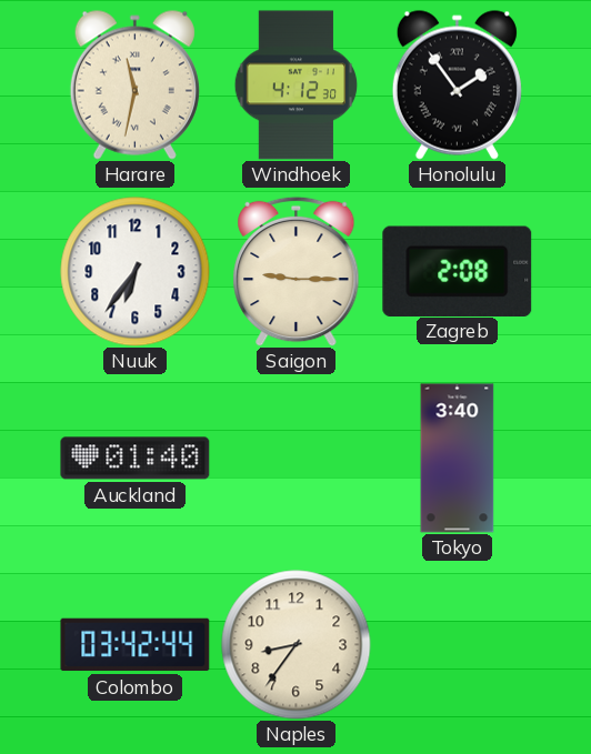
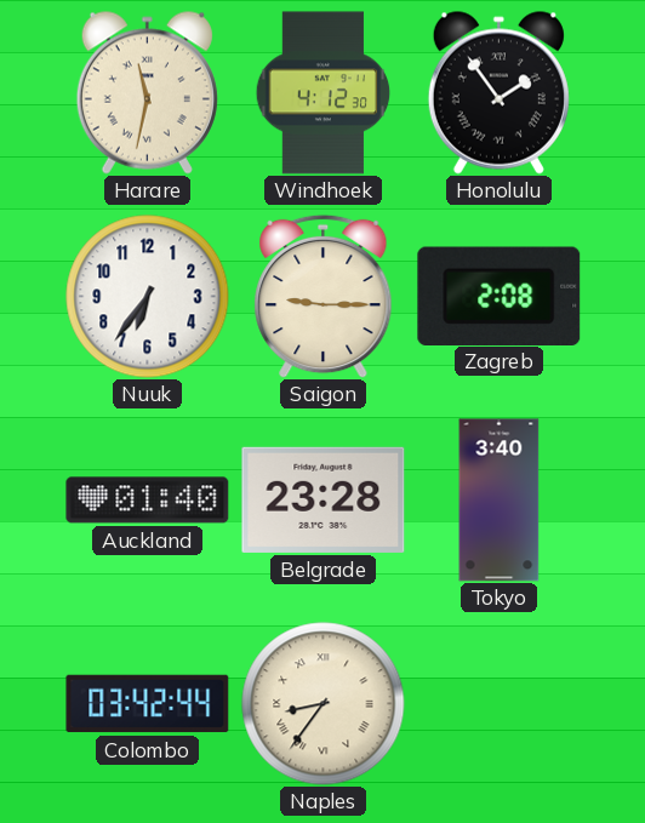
Belgrade: none -> 23:28
Naples numerals: Arabic -> Roman
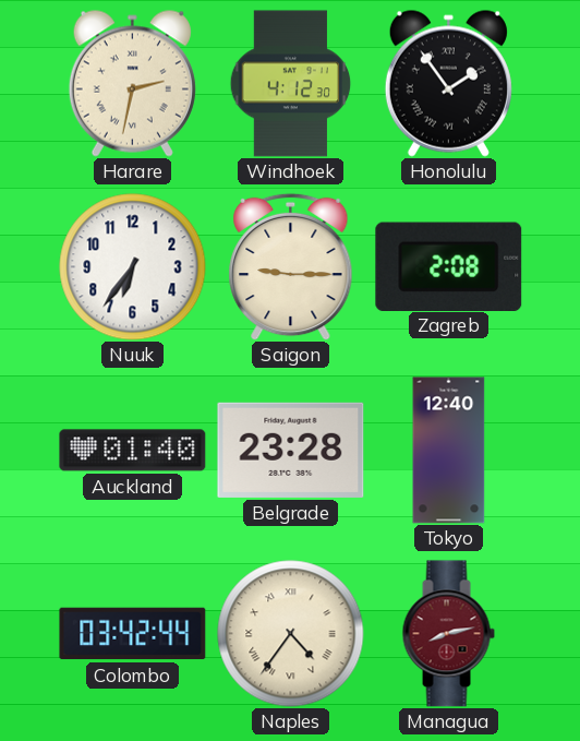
Harare: 11:32 -> 2:32
Tokyo: 3:40 -> 12:40
Naples: 8:36 -> 4:36
Managua: none -> 8:13
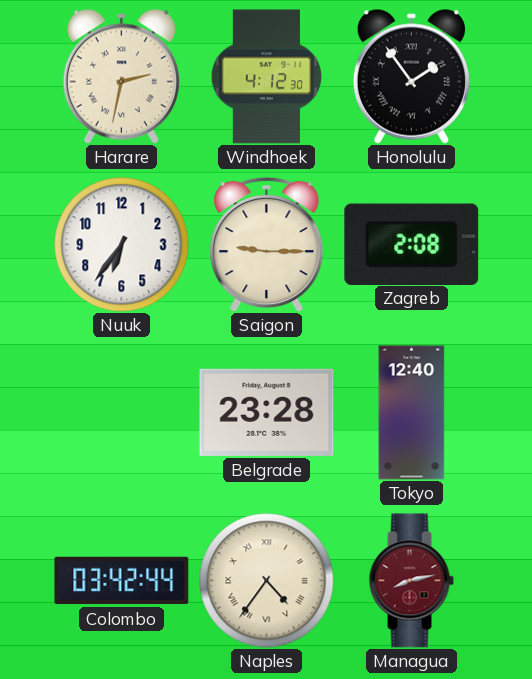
Auckland: 01:40 -> none
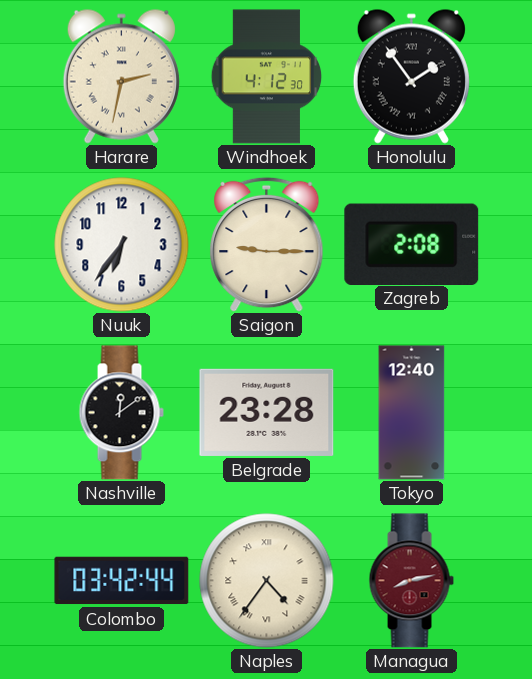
Nashville: none -> 12:09
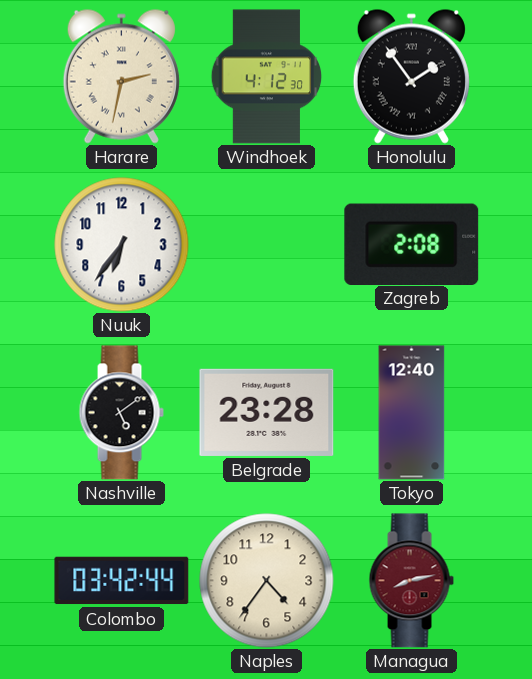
Saigon: 9:15 -> none
Nashville: 12:09 -> 5:09
Naples numerals: Roman -> Arabic
